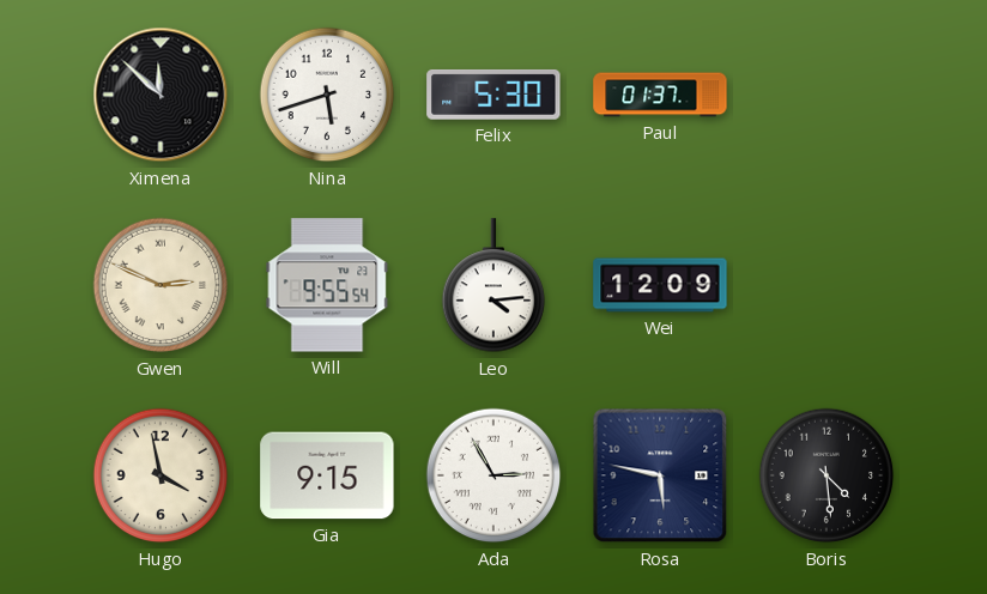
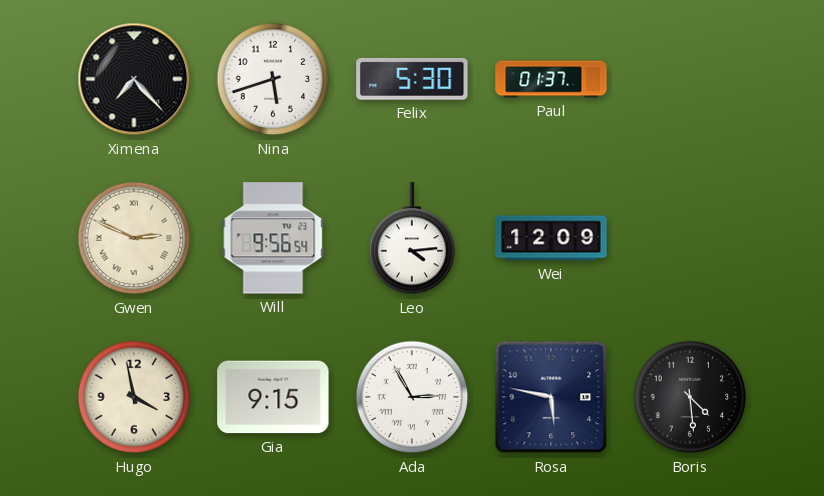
Ximena: 11:52 -> 7:23
Will: 9:55 -> 9:56
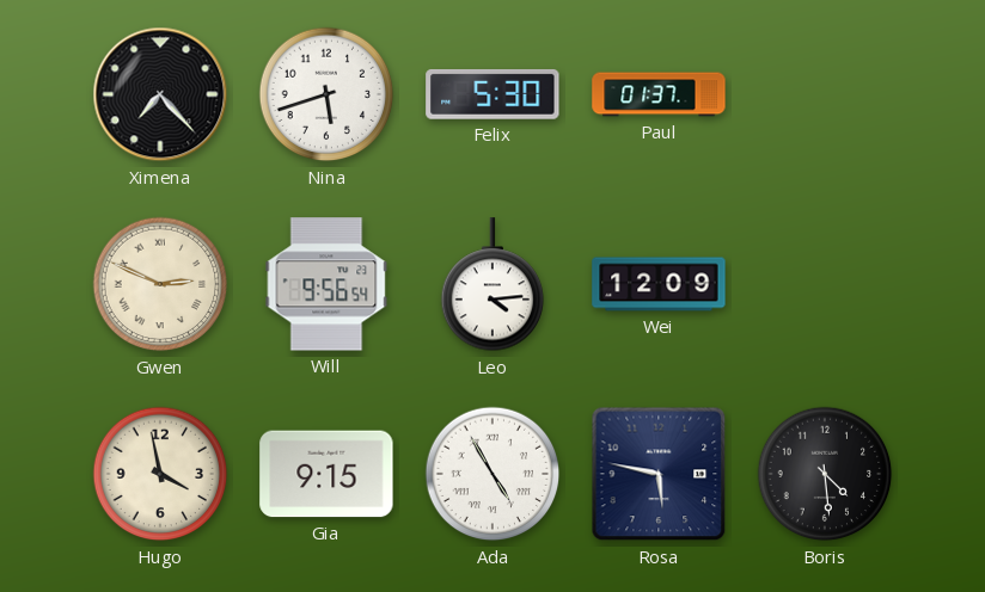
Ada: 2:55 -> 4:55
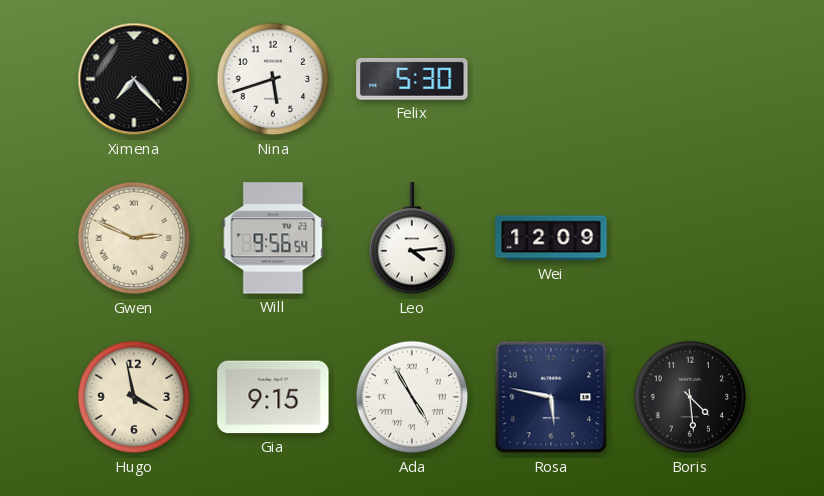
Paul: 01:37 -> none
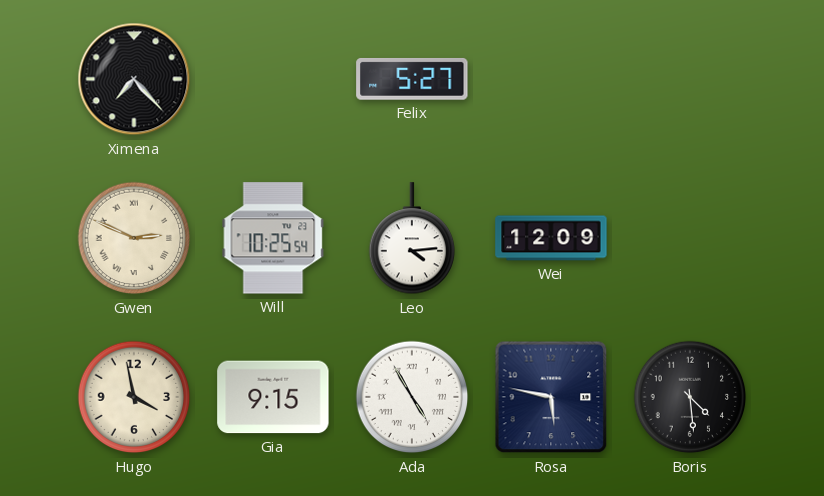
Nina: 5:42 -> none
Felix: 5:30 -> 5:27
Will: 9:56 -> 10:25
